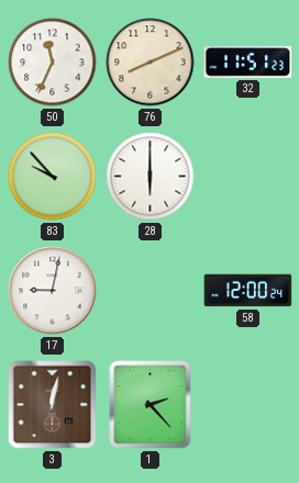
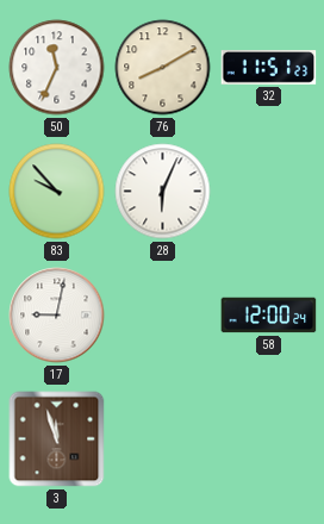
76: 8:11 -> 8:10
28: 6:00 -> 6:04
3: 12:02 -> 11:57
1: 2:23 -> none
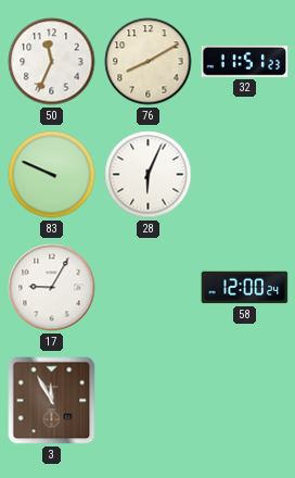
83: 9:53 -> 9:49
17: 9:02 -> 9:05
3: 11:57 -> 11:55
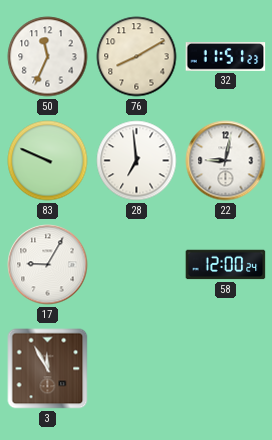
28: 6:04 -> 6:59
22: none -> 9:02
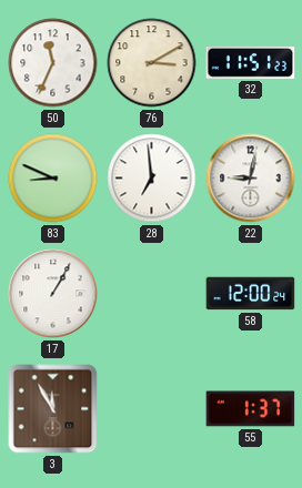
76: 8:10 -> 3:10
83: 9:49 -> 8:49
17: 9:05 -> 1:05
55: none -> 1:37
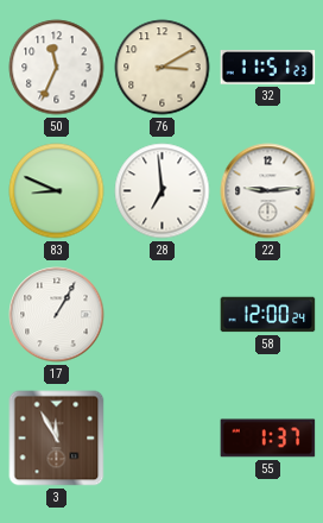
22: 9:02 -> 9:14
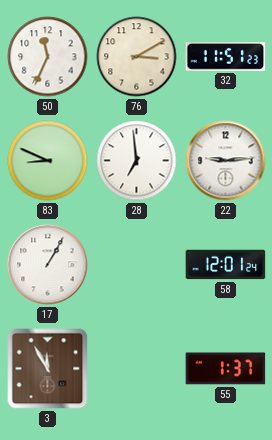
58: 12:00 -> 12:01
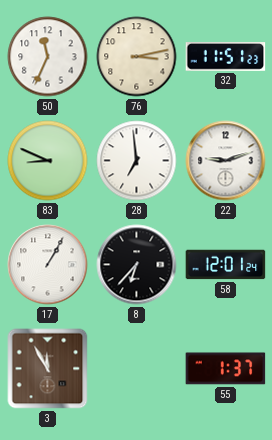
76: 3:10 -> 3:13
22: 9:14 -> 9:12
8: none -> 6:37
